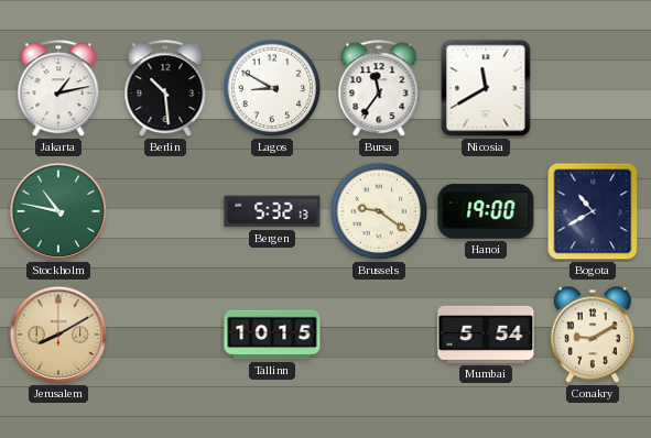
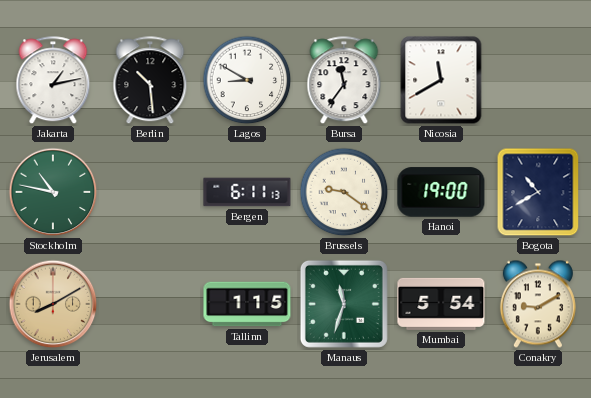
Bergen: 5:32 -> 6:11
Tallinn: 10:15 -> 1:15
Manaus: none -> 11:33
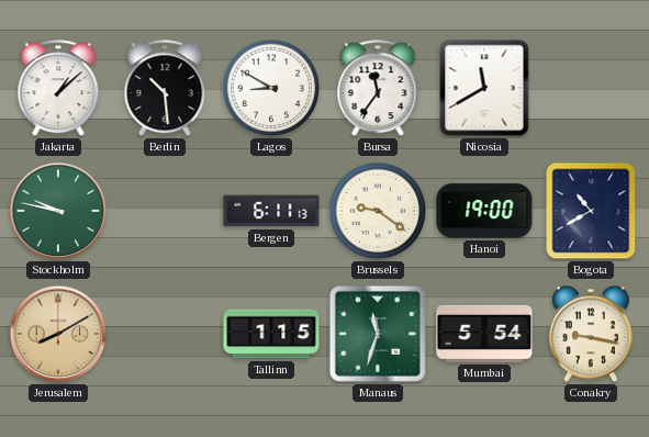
Jakarta: 1:13 -> 1:08
Stockholm: 10:47 -> 9:47
Conakry: 9:10 -> 9:17
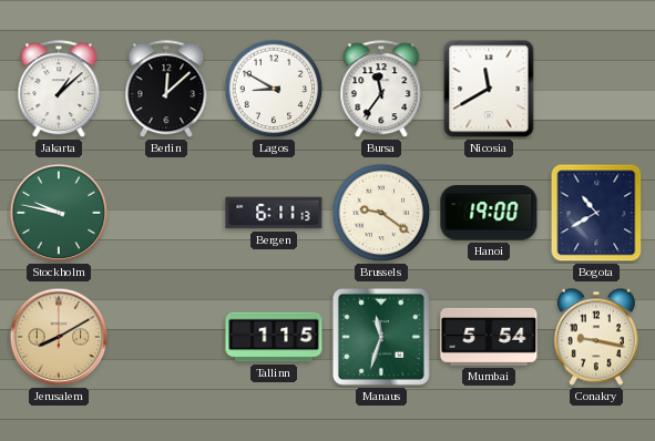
Berlin: 10:29 -> 12:08
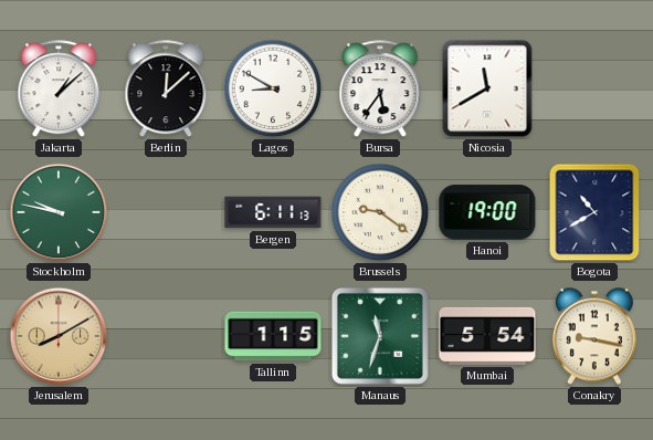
Bursa: 11:36 -> 5:36
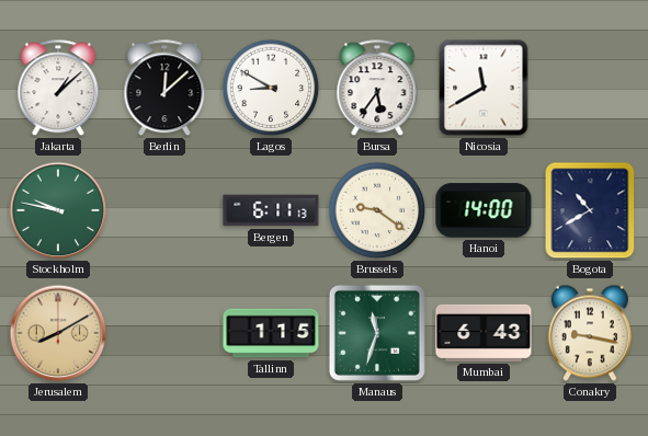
Hanoi: 19:00 -> 14:00
Mumbai: 5:54 -> 6:43
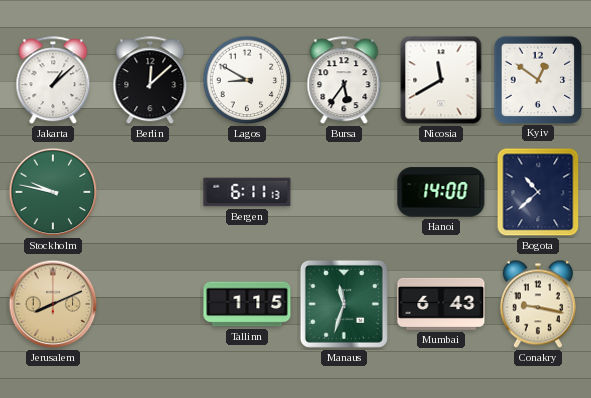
Kyiv: none -> 12:51
Brussels: 9:21 -> none
Bogota: 10:40 -> 10:38
Jerusalem: 8:10 -> 8:11
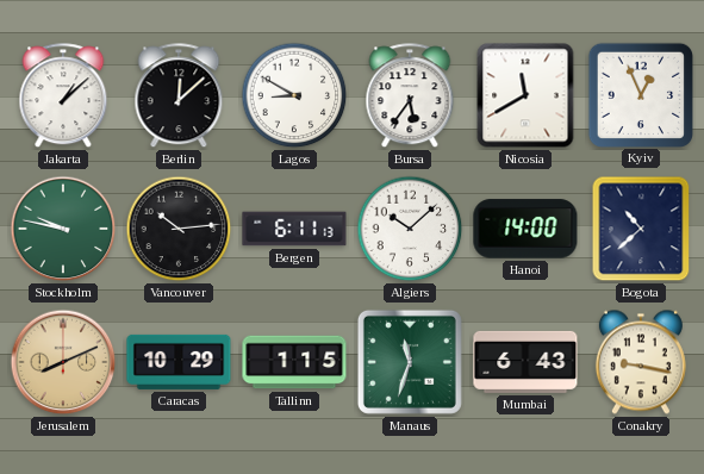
Kyiv: 12:51 -> 12:56
Vancouver: none -> 10:14
Algiers: none -> 10:08
Caracas: none -> 10:29
